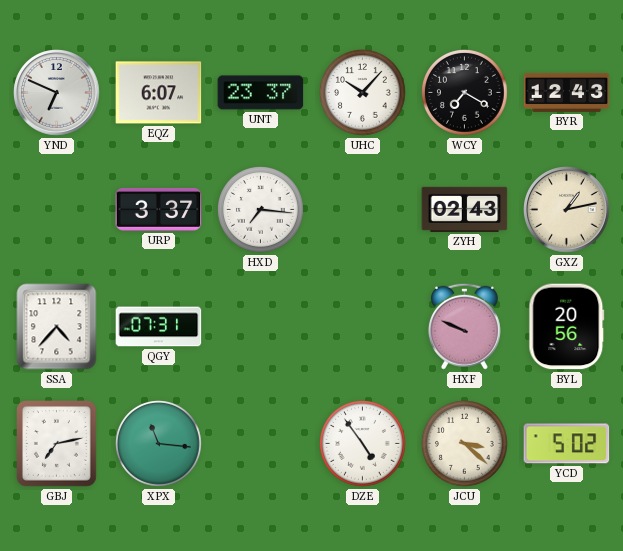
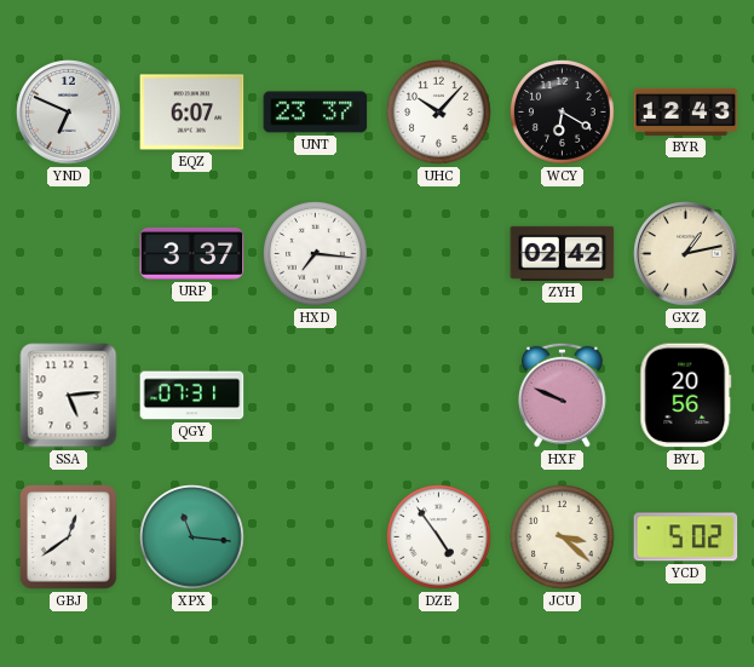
WCY: 7:20 -> 6:20
ZYH: 02:43 -> 02:42
SSA: 4:37 -> 5:14
GBJ: 7:13 -> 12:39
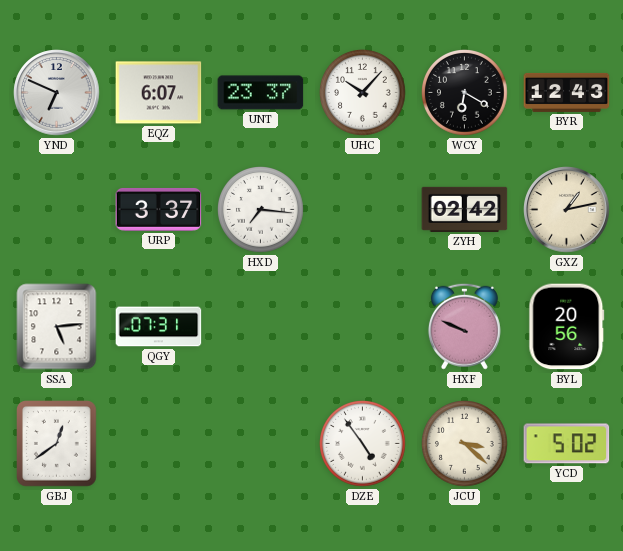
XPX: 11:16 -> none
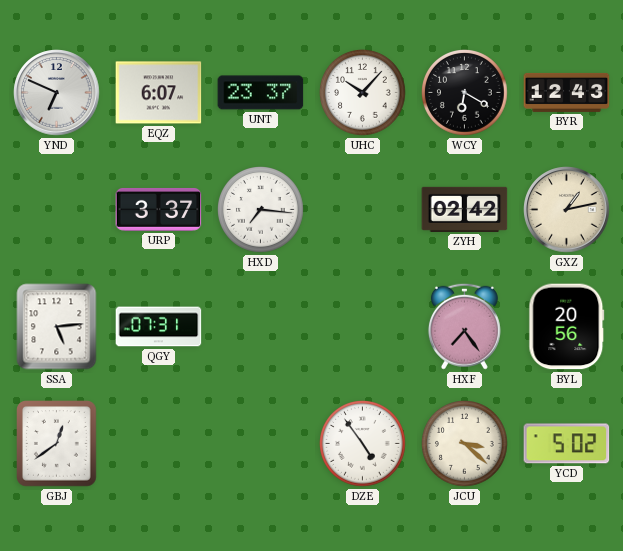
HXF: 9:49 -> 7:24
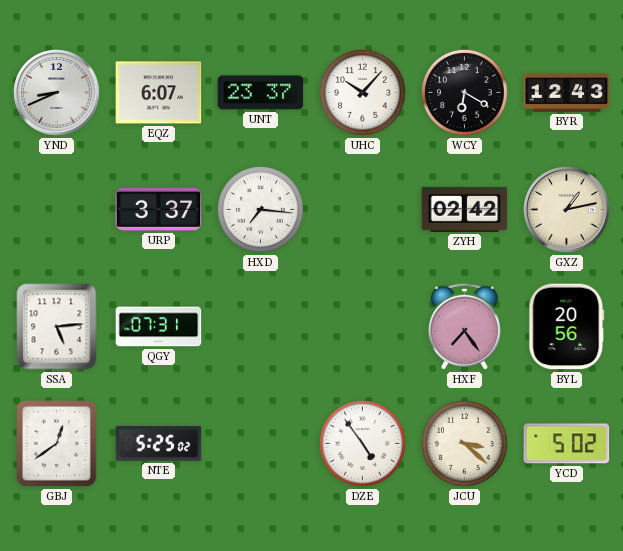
YND: 6:49 -> 8:41
NTE: none -> 5:25
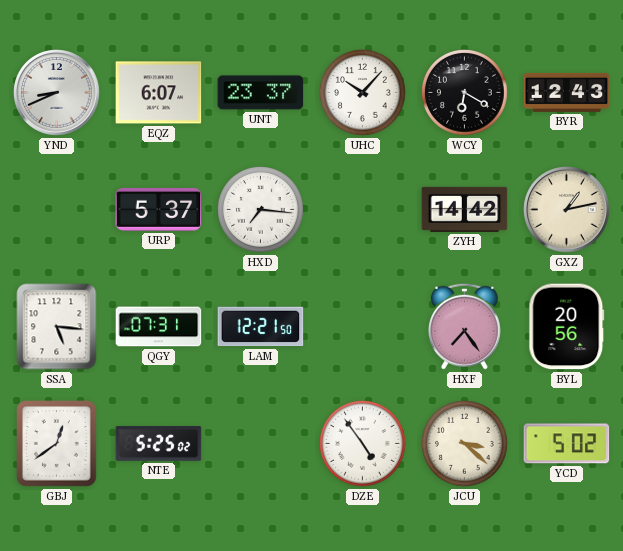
URP: 3:37 -> 5:37
ZYH: 02:42 -> 14:42
SSA: 5:14 -> 5:16
LAM: none -> 12:21
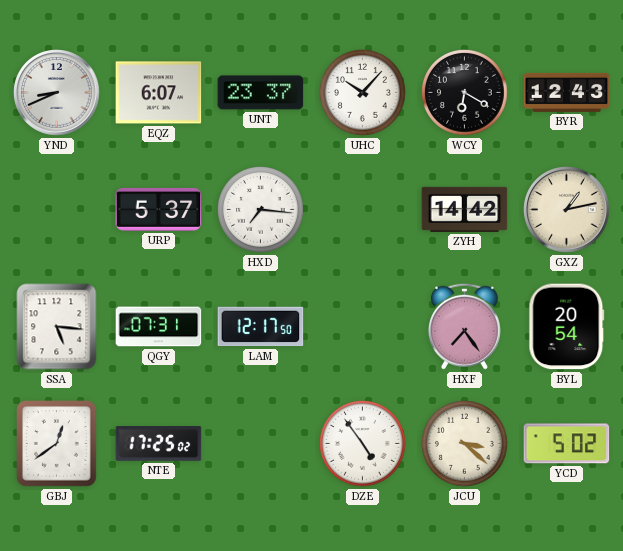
LAM: 12:21 -> 12:17
BYL: 20:56 -> 20:54
NTE: 5:25 -> 17:25
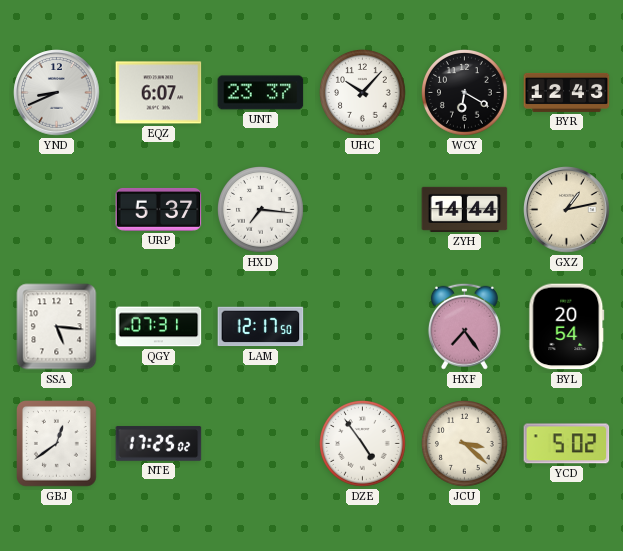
ZYH: 14:42 -> 14:44
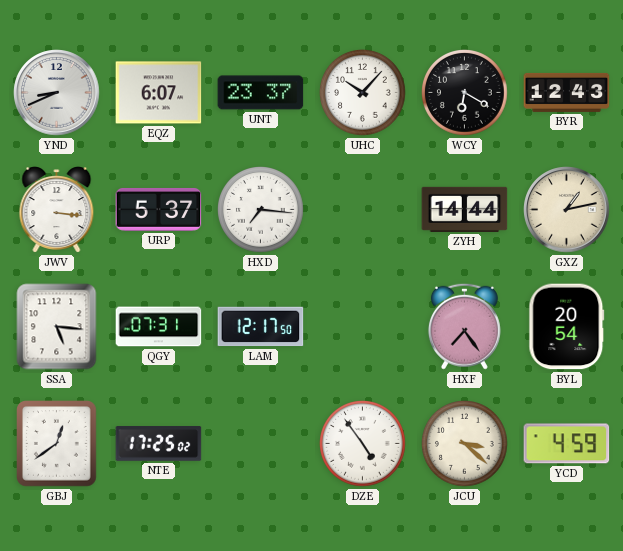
JWV: none -> 3:16
YCD: 5:02 -> 4:59
